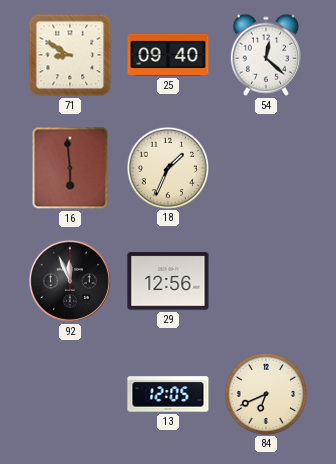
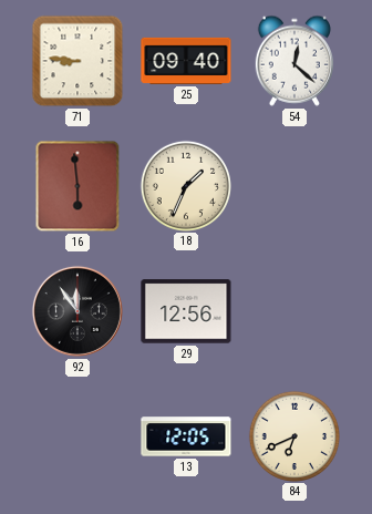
71: 8:50 -> 8:46
92: 11:56 -> 11:54
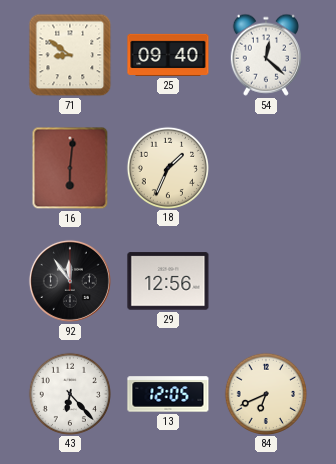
71: 8:46 -> 8:51
16: 5:59 -> 6:01
43: none -> 6:23
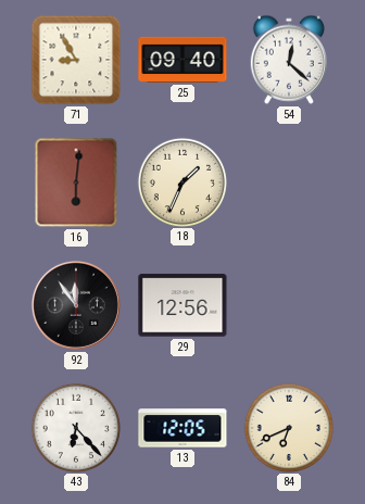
71: 8:51 -> 8:55
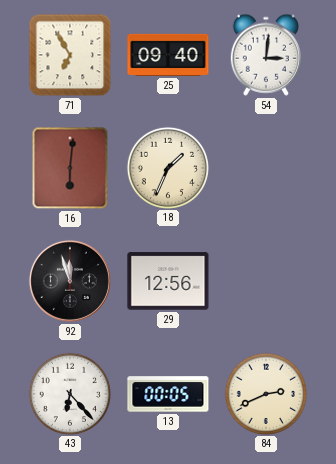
71: 8:55 -> 6:55
54: 12:22 -> 3:01
92: 11:54 -> 11:57
13: 12:05 -> 00:05
84: 6:41 -> 2:41
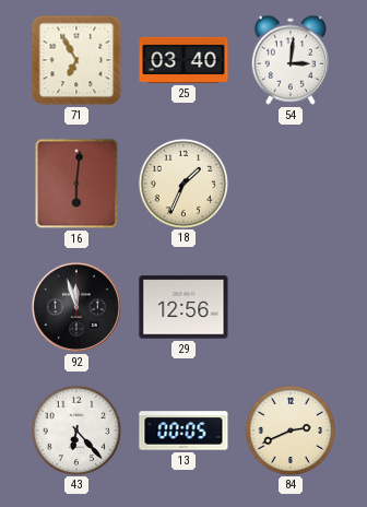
25: 09:40 -> 03:40
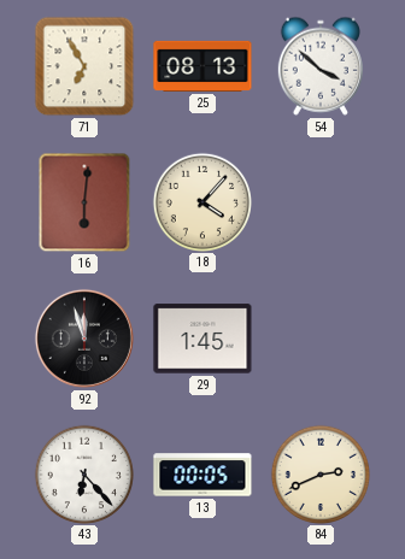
25: 03:40 -> 08:13
54: 3:01 -> 3:52
18: 1:34 -> 4:07
29: 12:56 -> 1:45
